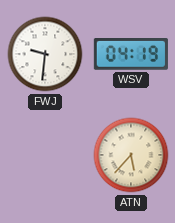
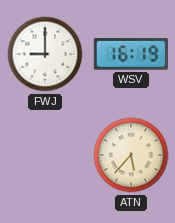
FWJ: 9:31 -> 9:00
WSV: 04:19 -> 16:19
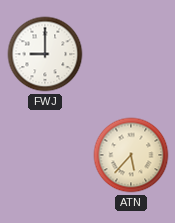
WSV: 16:19 -> none
